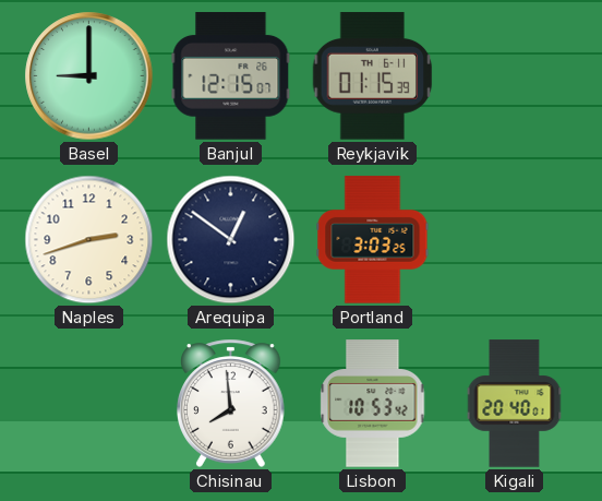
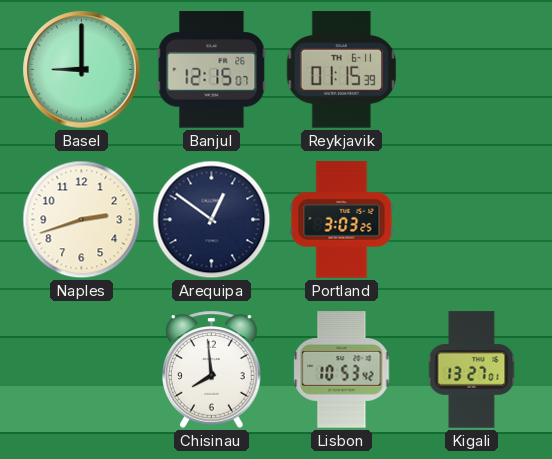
Kigali: 20:40 -> 13:27
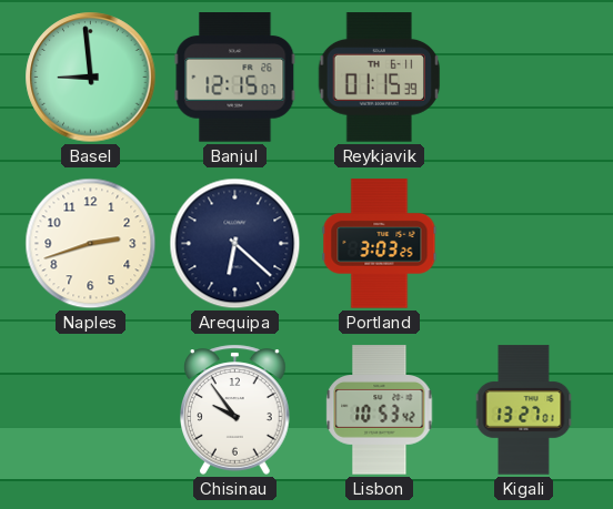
Basel: 9:00 -> 8:59
Arequipa: 12:51 -> 6:22
Chisinau: 7:59 -> 9:54
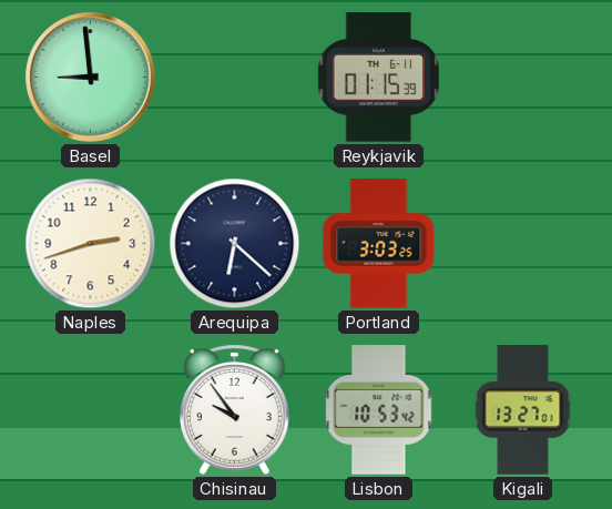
Banjul: 12:15 -> none
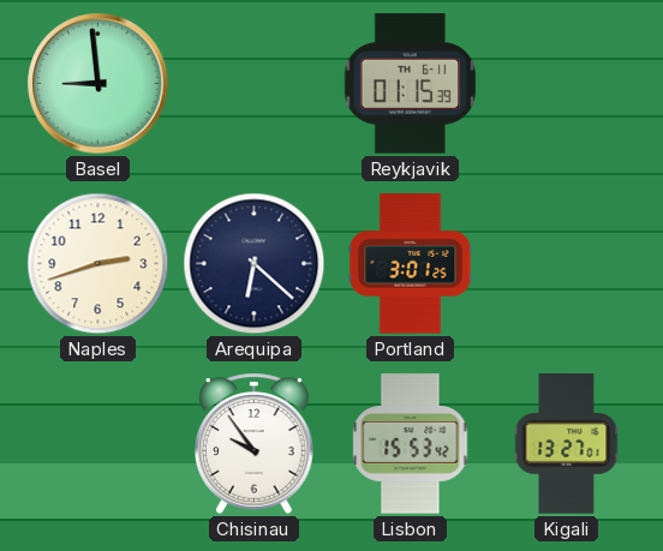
Portland: 3:03 -> 3:01
Lisbon: 10:53 -> 15:53
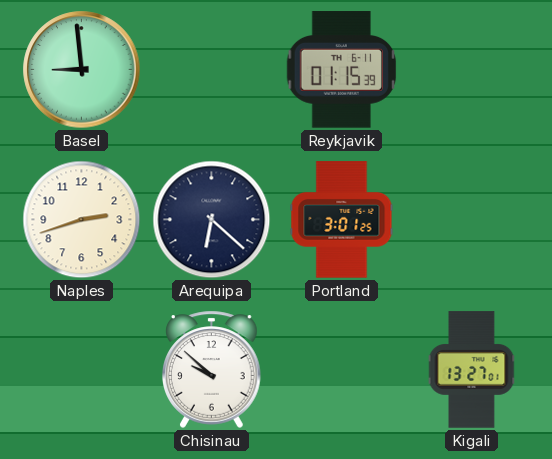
Chisinau: 9:54 -> 9:52
Lisbon: 15:53 -> none
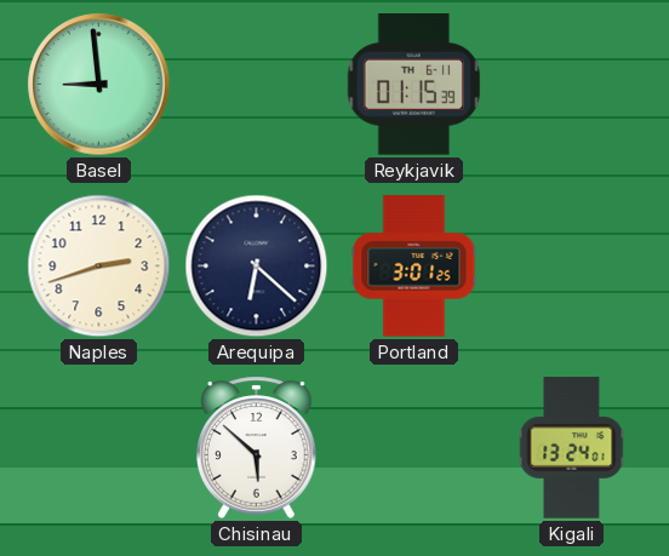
Chisinau: 9:52 -> 5:52
Kigali: 13:27 -> 13:24
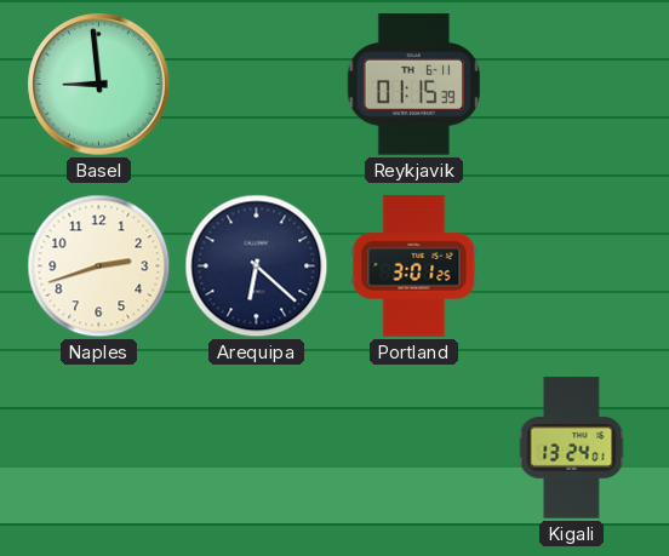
Chisinau: 5:52 -> none
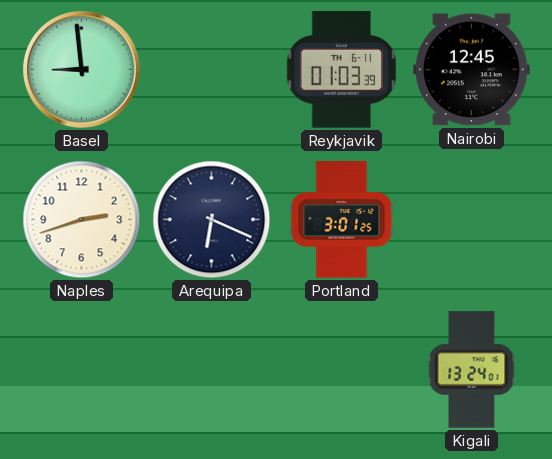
Reykjavik: 01:15 -> 01:03
Nairobi: none -> 12:45
Arequipa: 6:22 -> 6:19
